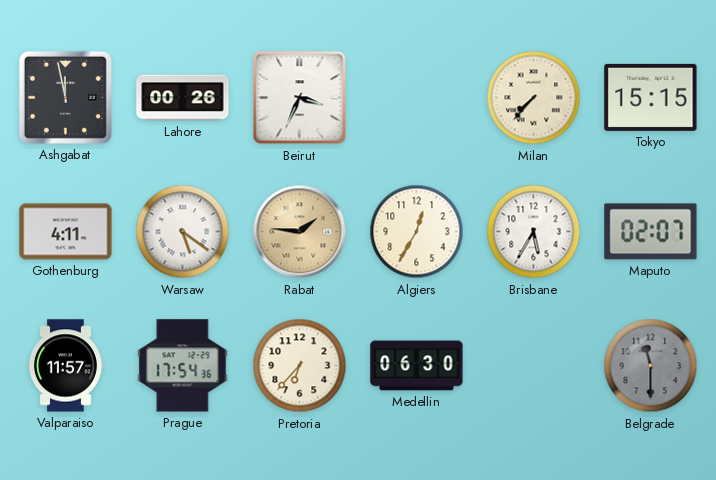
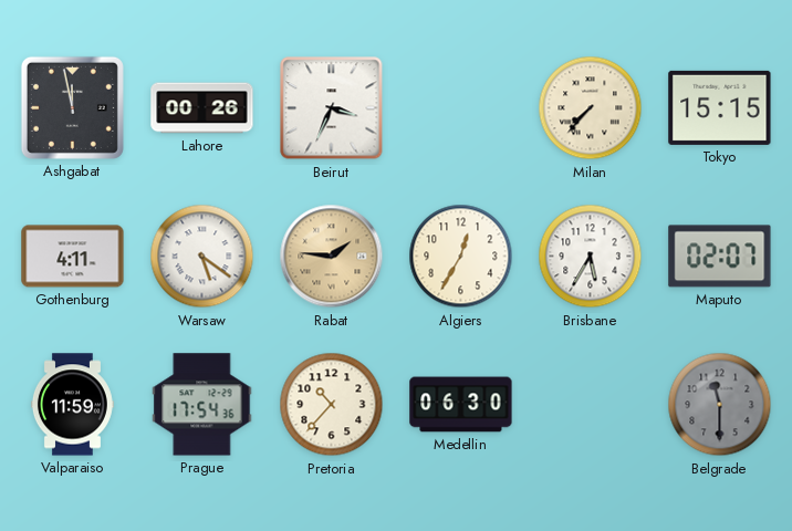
Valparaiso: 11:57 -> 11:59
Pretoria: 6:37 -> 10:37
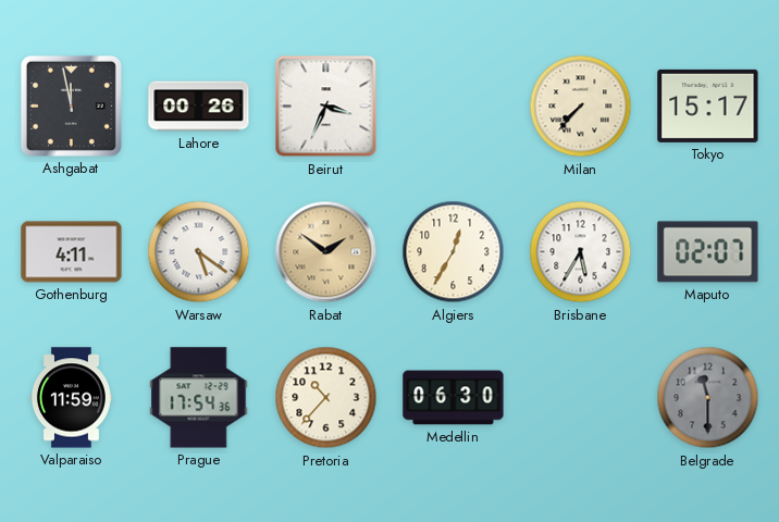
Tokyo: 15:15 -> 15:17
Rabat: 1:46 -> 1:51
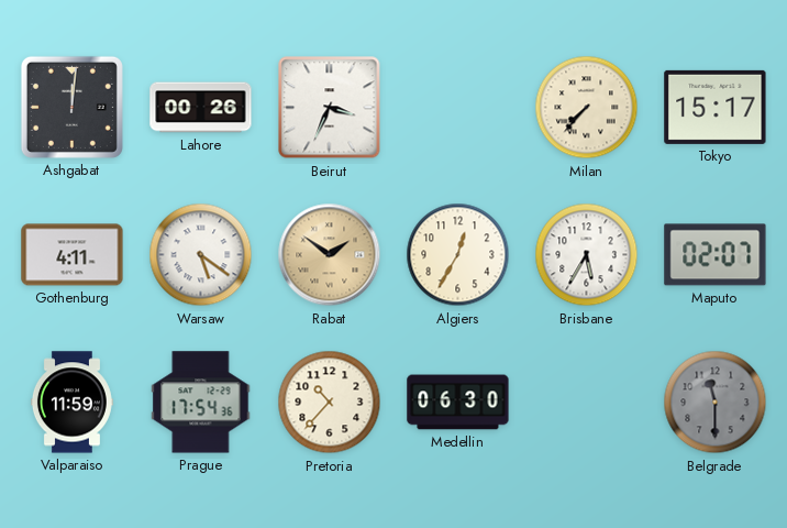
Ashgabat: 11:58 -> 12:01
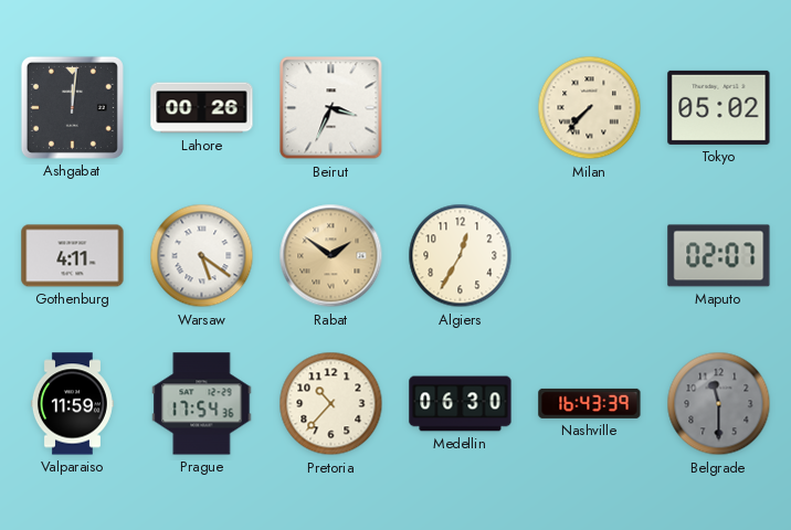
Tokyo: 15:17 -> 05:02
Brisbane: 5:35 -> none
Nashville: none -> 16:43
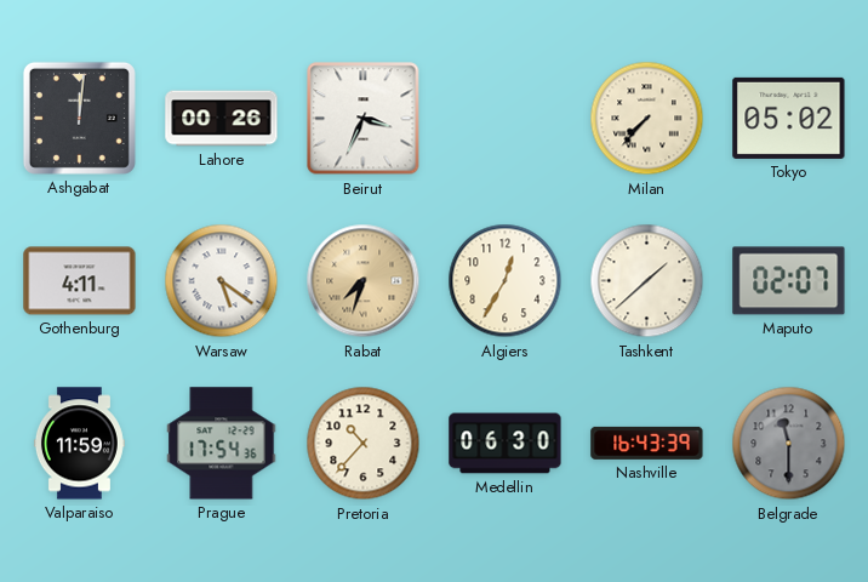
Rabat: 1:51 -> 7:33
Tashkent: none -> 1:38
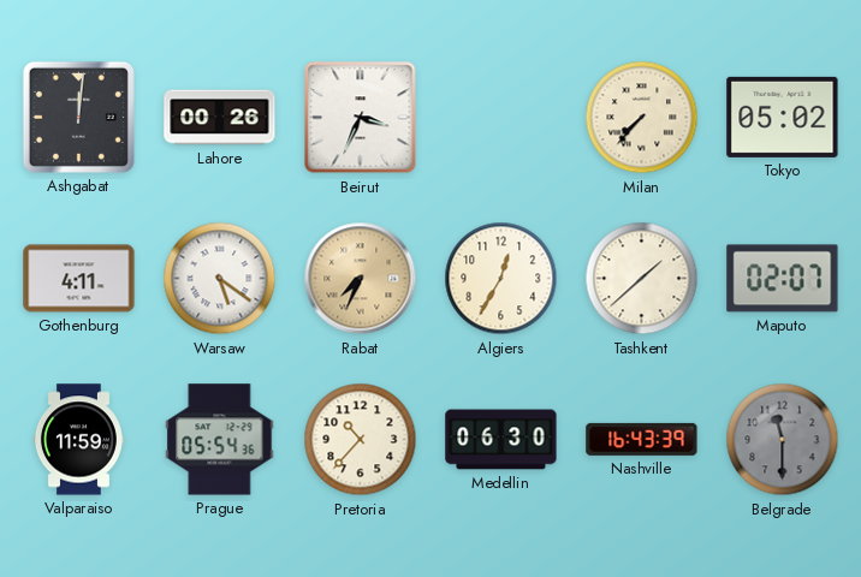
Rabat: 7:33 -> 7:34
Prague: 17:54 -> 05:54
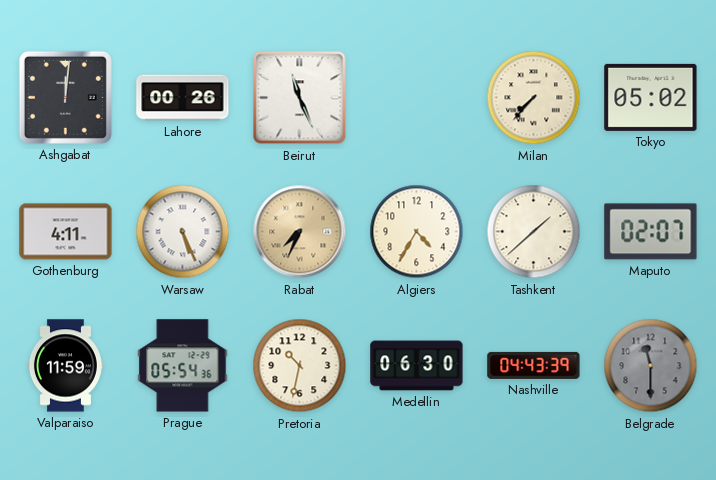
Beirut: 3:34 -> 11:26
Warsaw: 5:21 -> 5:26
Algiers: 12:35 -> 4:35
Pretoria: 10:37 -> 10:32
Nashville: 16:43 -> 04:43
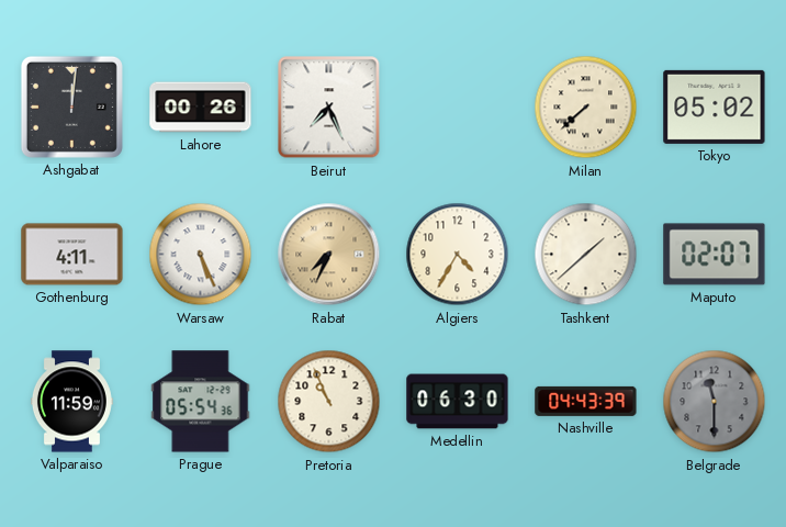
Beirut: 11:26 -> 7:26
Milan: 7:37 -> 7:38
Pretoria: 10:32 -> 10:56
